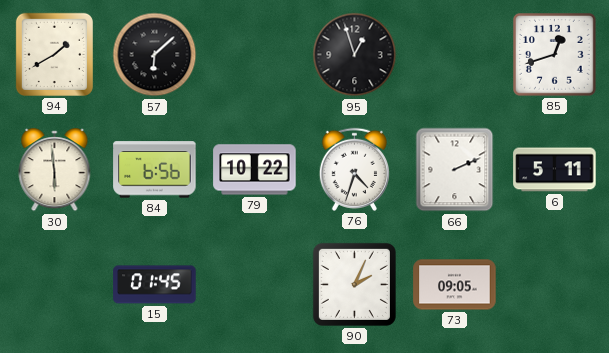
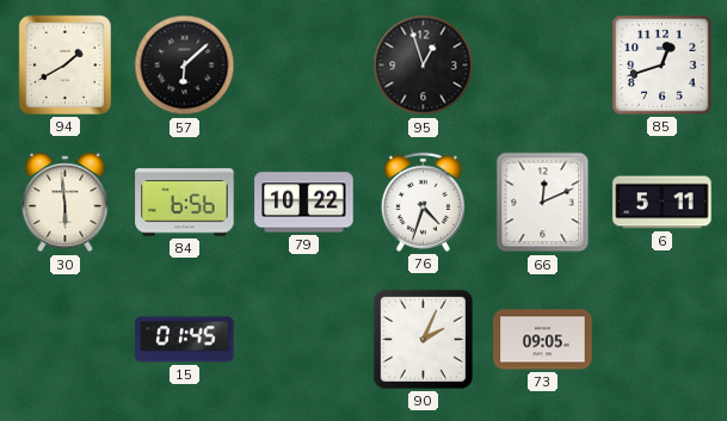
66: 2:11 -> 12:11
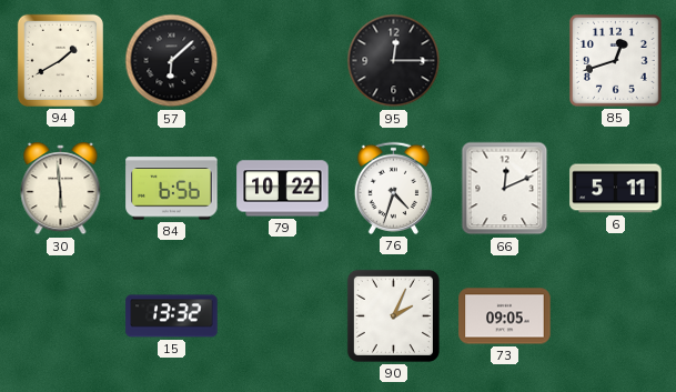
95: 12:57 -> 12:15
15: 01:45 -> 13:32
